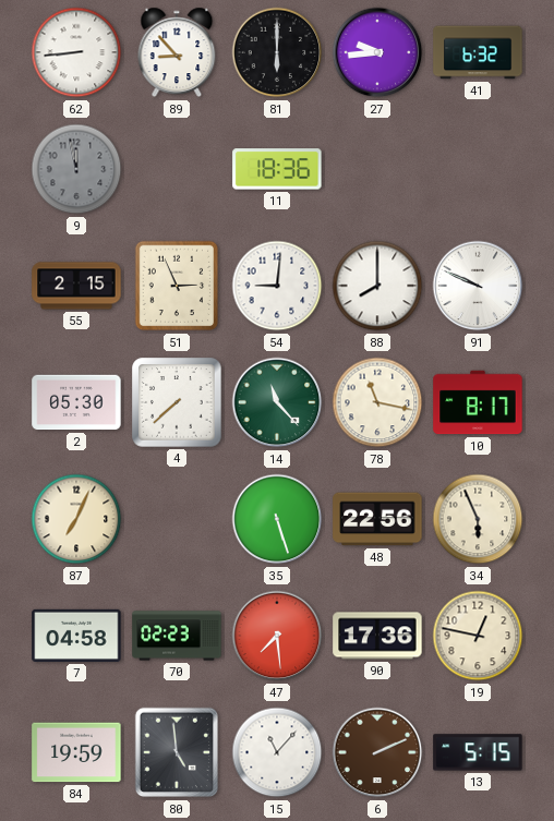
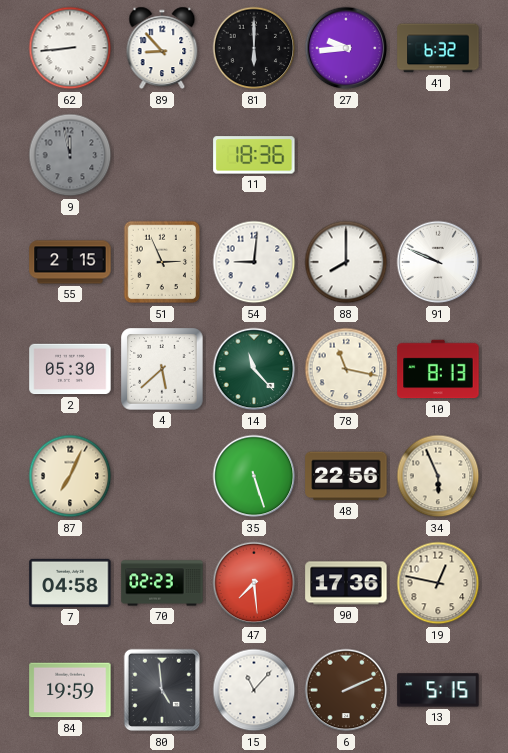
4: 7:38 -> 5:38
10: 8:17 -> 8:13
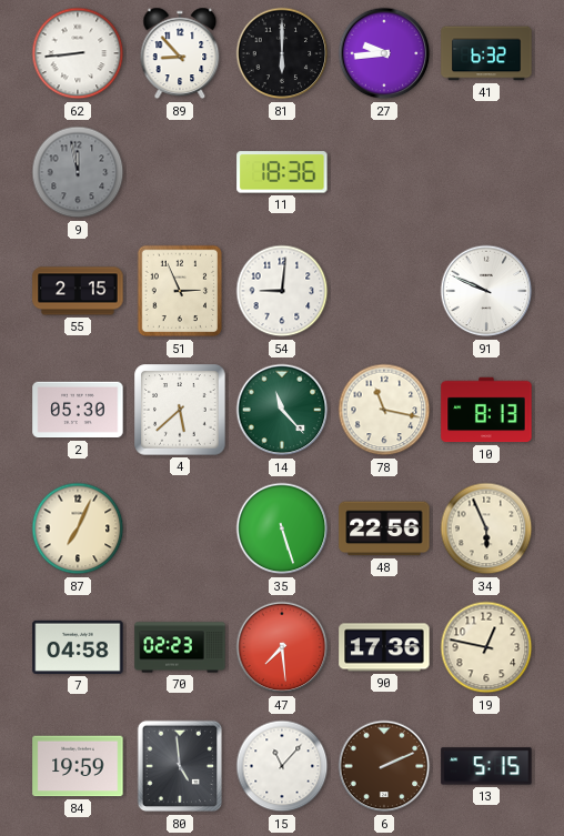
88: 8:00 -> none
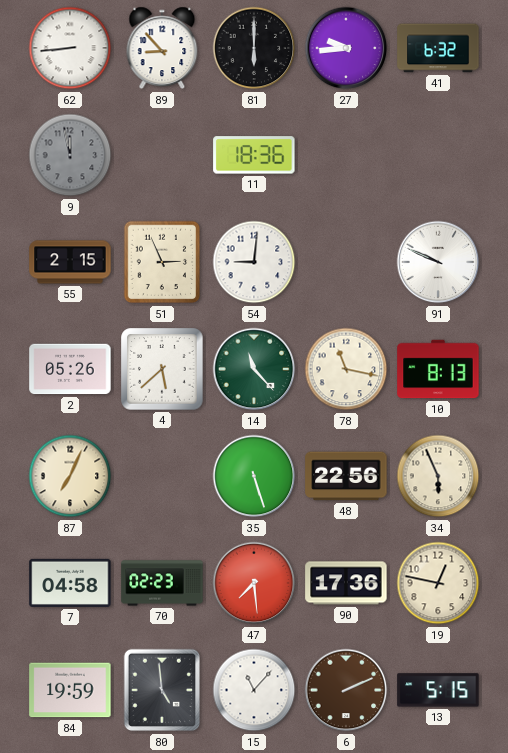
2: 05:30 -> 05:26
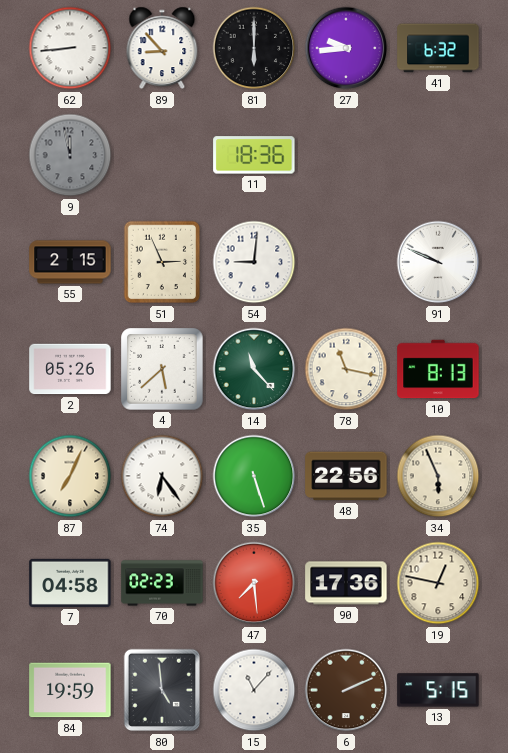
74: none -> 6:24
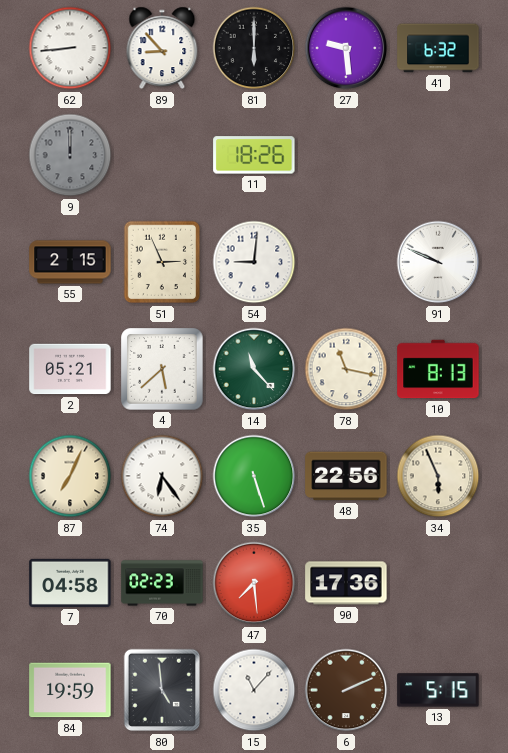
27: 9:44 -> 9:29
9: 11:58 -> 12:00
11: 18:36 -> 18:26
2: 05:26 -> 05:21
19: 12:47 -> none
